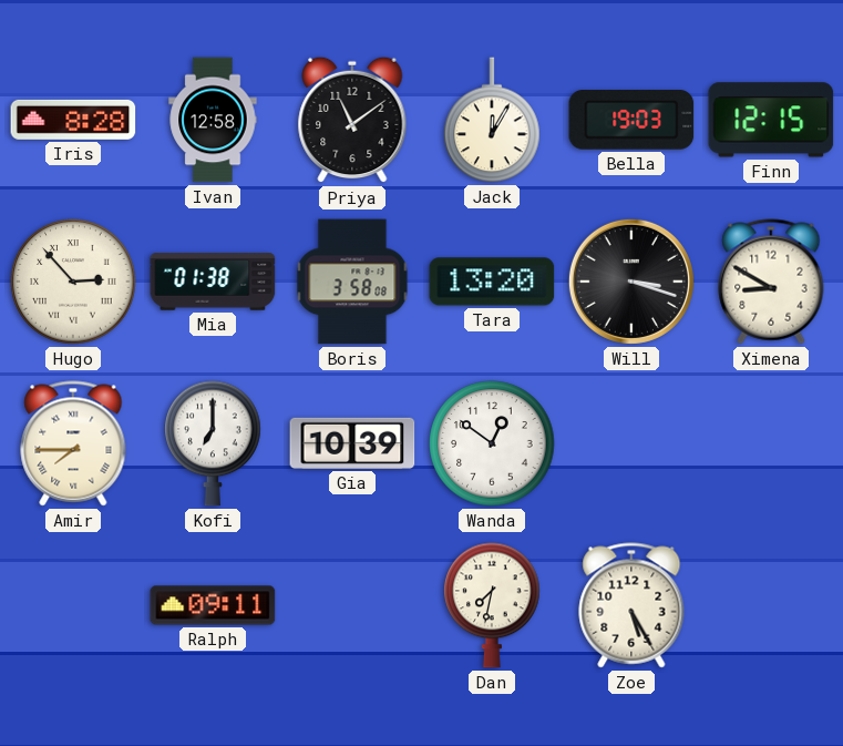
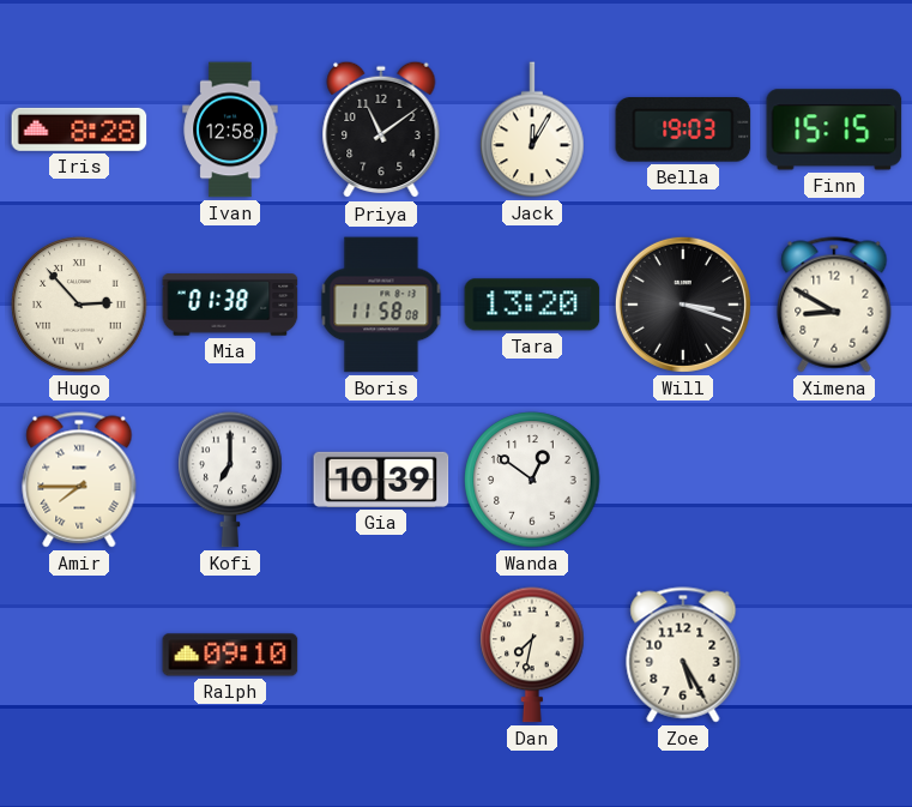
Finn: 12:15 -> 15:15
Boris: 3:58 -> 11:58
Ralph: 09:11 -> 09:10
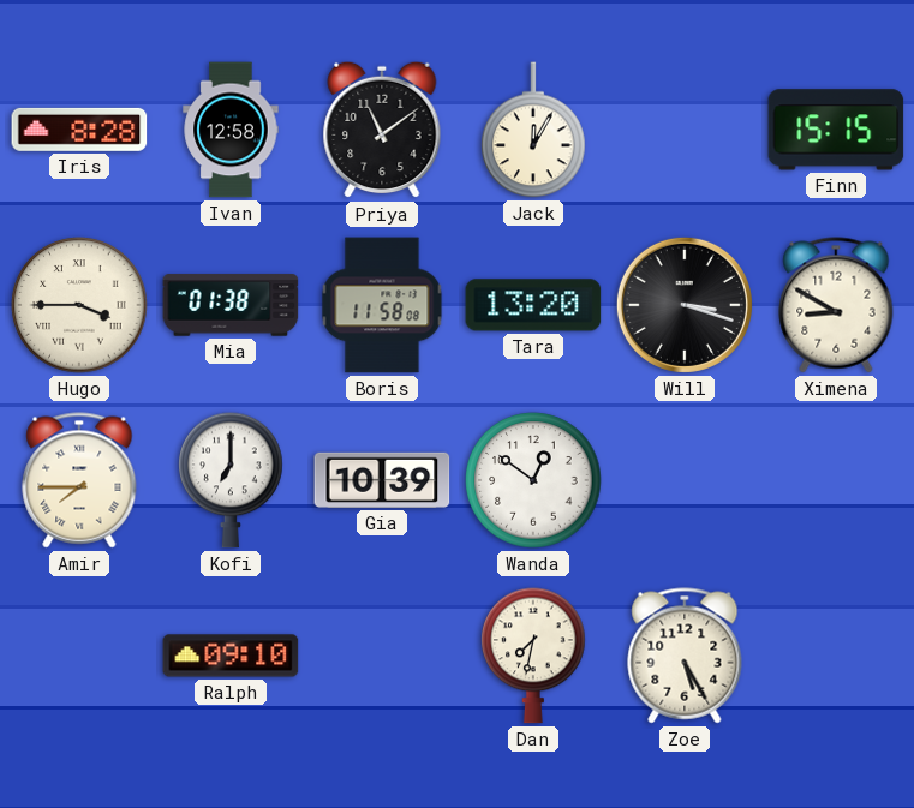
Bella: 19:03 -> none
Hugo: 2:53 -> 3:45
